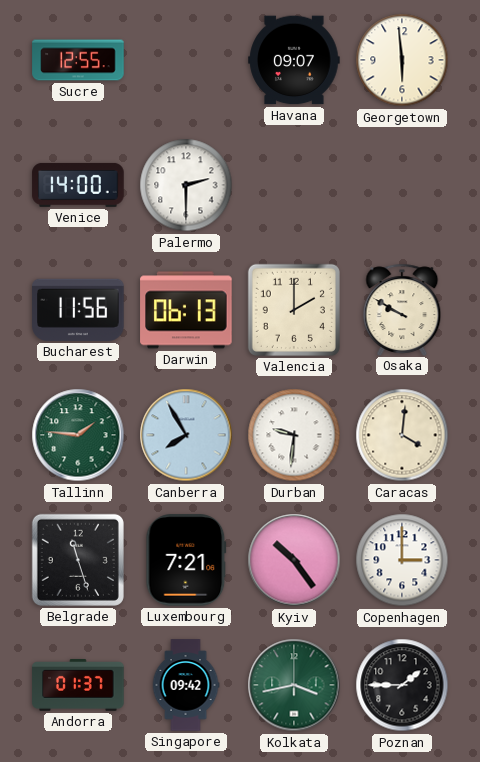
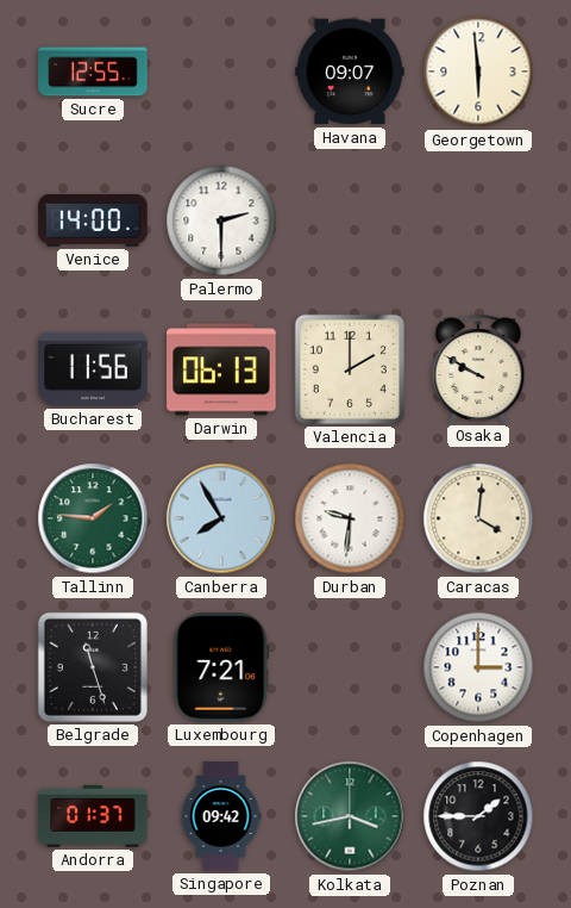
Kyiv: 10:24 -> none
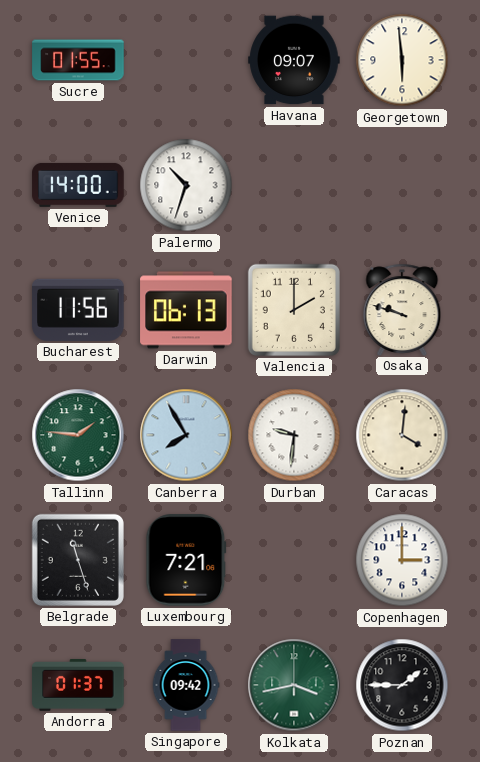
Sucre: 12:55 -> 01:55
Palermo: 2:30 -> 10:33
Osaka: 9:50 -> 9:48
